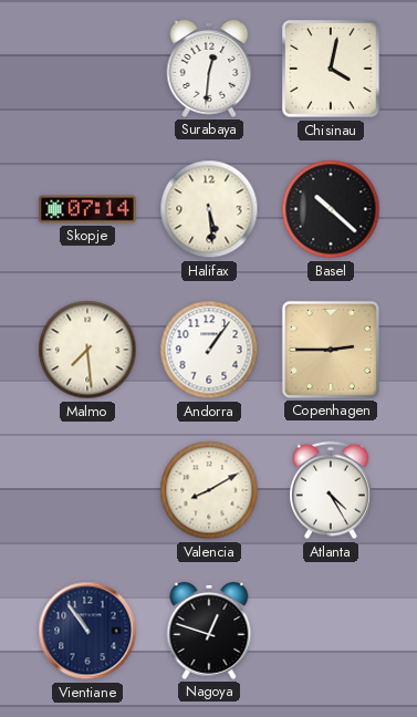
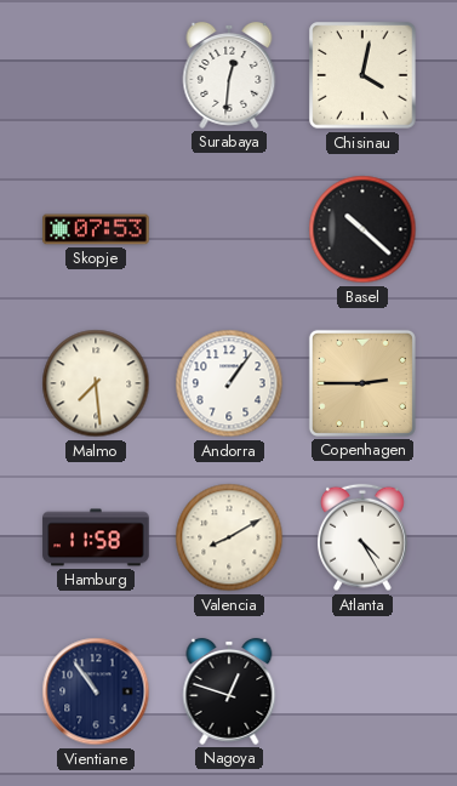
Skopje: 07:14 -> 07:53
Halifax: 5:29 -> none
Hamburg: none -> 11:58
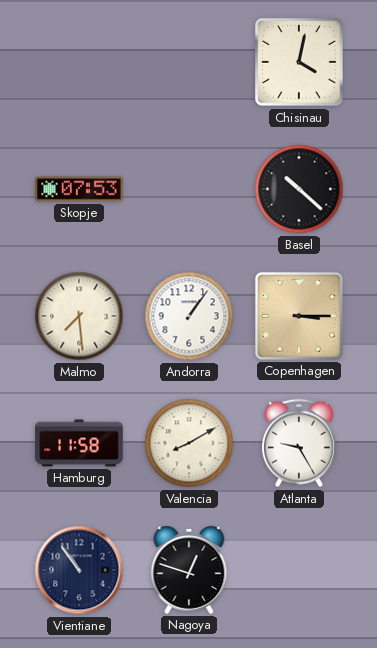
Surabaya: 12:31 -> none
Copenhagen: 2:45 -> 3:15
Atlanta: 4:25 -> 9:25
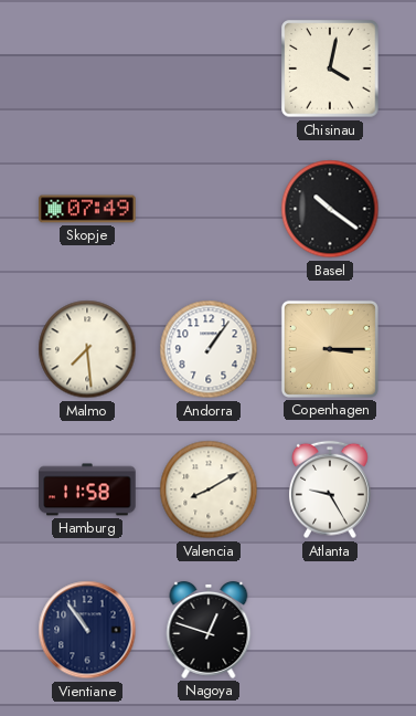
Skopje: 07:53 -> 07:49
Basel: 10:22 -> 10:21
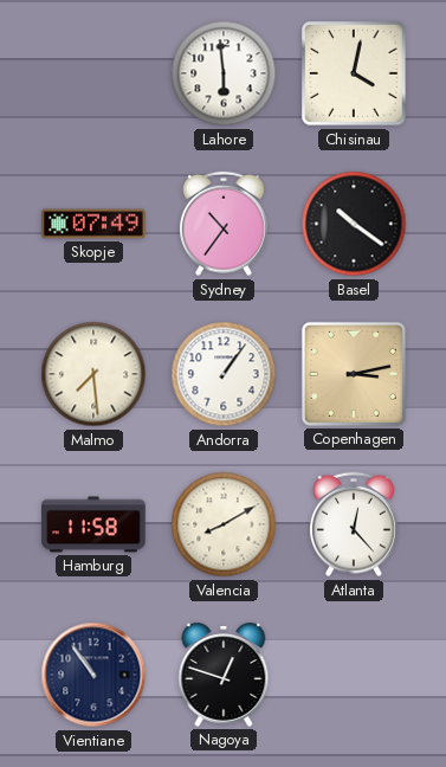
Lahore: none -> 5:59
Sydney: none -> 10:36
Copenhagen: 3:15 -> 3:13
Atlanta: 9:25 -> 12:23
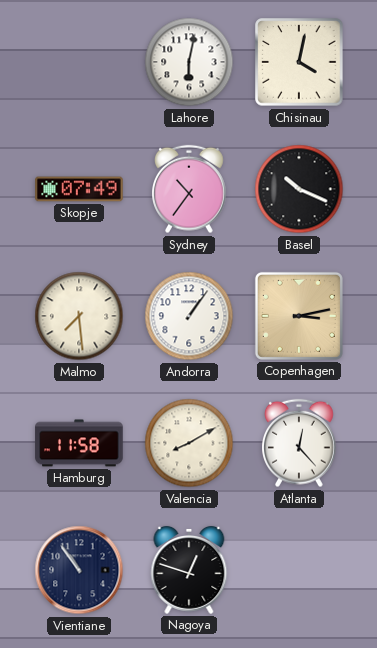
Lahore: 5:59 -> 6:02
Basel: 10:21 -> 10:19
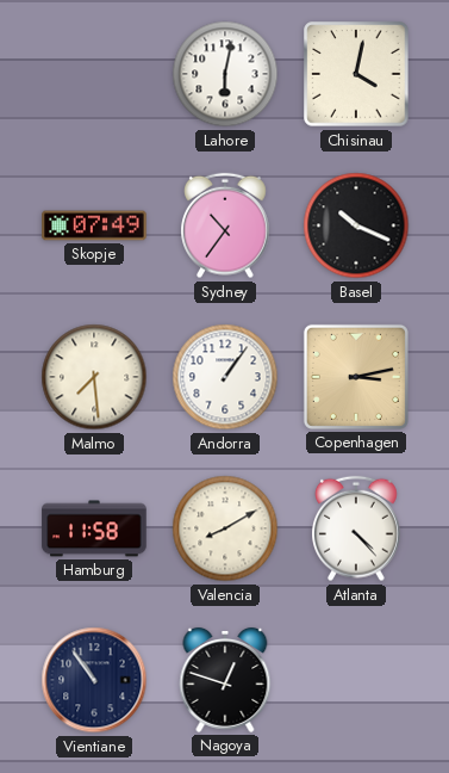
Atlanta: 12:23 -> 4:23
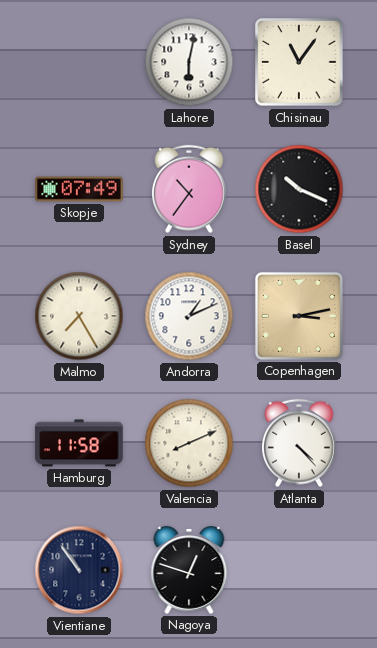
Chisinau: 4:02 -> 11:06
Malmo: 7:29 -> 7:25
Andorra: 1:06 -> 1:11
Valencia: 8:10 -> 8:11
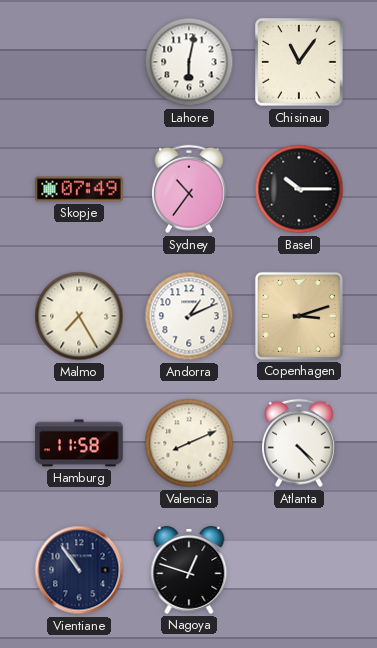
Basel: 10:19 -> 10:15
Copenhagen: 3:13 -> 3:12
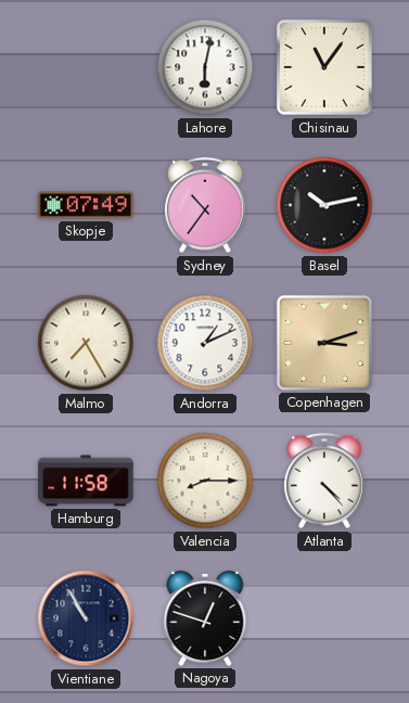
Basel: 10:15 -> 10:13
Valencia: 8:11 -> 8:15
Vientiane: 10:54 -> 10:55
